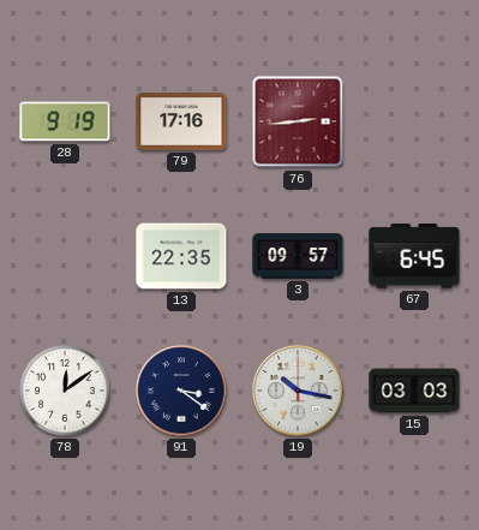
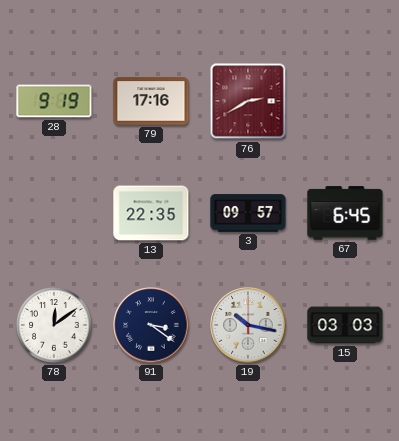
76: 2:44 -> 2:40
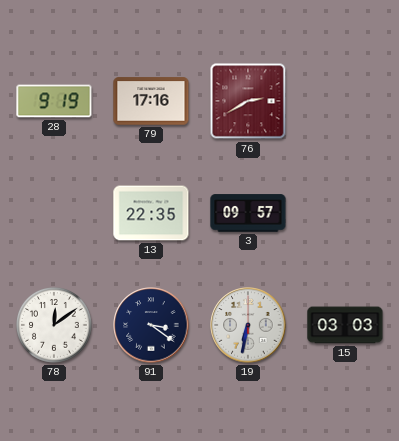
67: 6:45 -> none
19: 10:17 -> 6:32
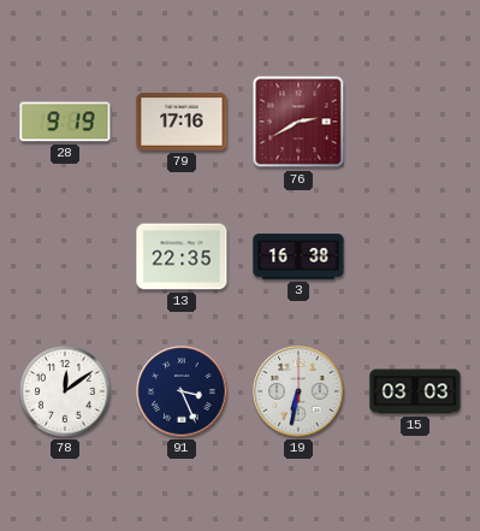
3: 09:57 -> 16:38
91: 3:21 -> 3:26
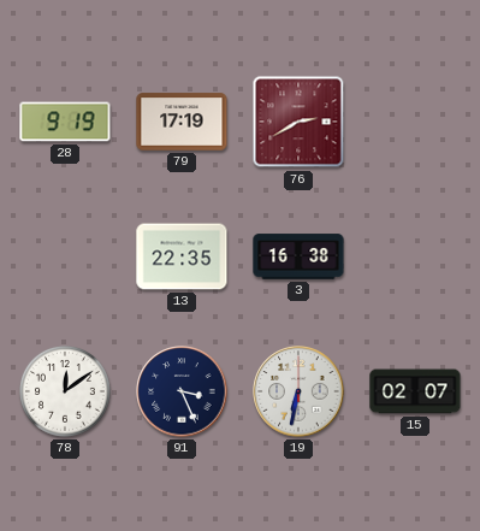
79: 17:16 -> 17:19
15: 03:03 -> 02:07
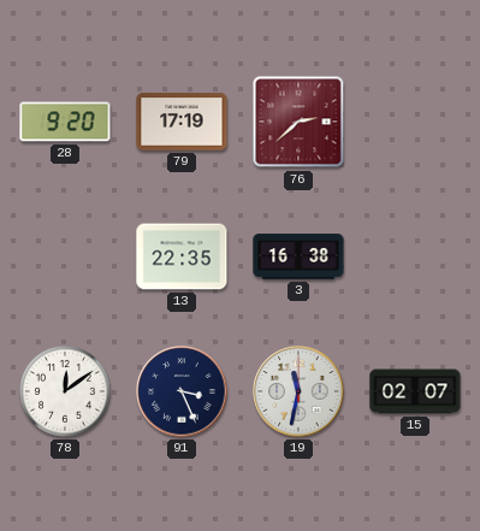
28: 9:19 -> 9:20
76: 2:40 -> 2:38
19: 6:32 -> 11:32
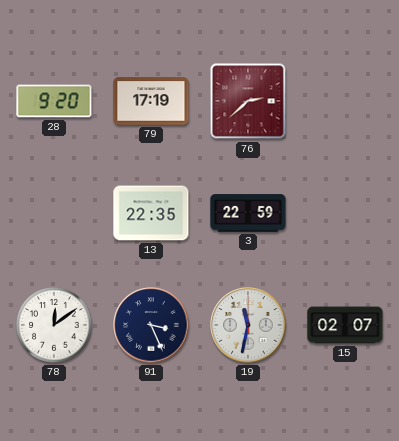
3: 16:38 -> 22:59
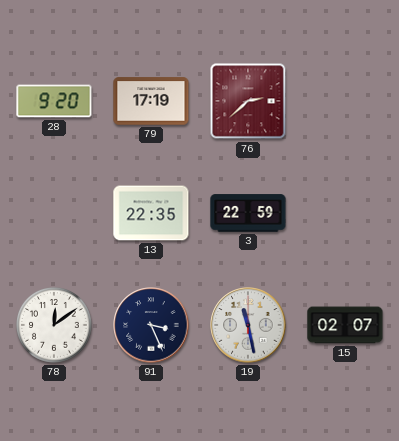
19: 11:32 -> 11:28
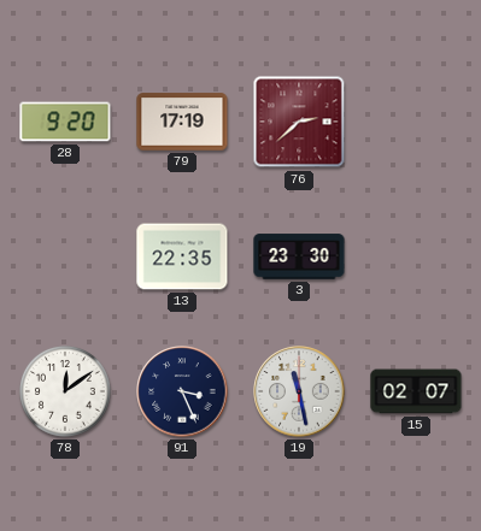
3: 22:59 -> 23:30
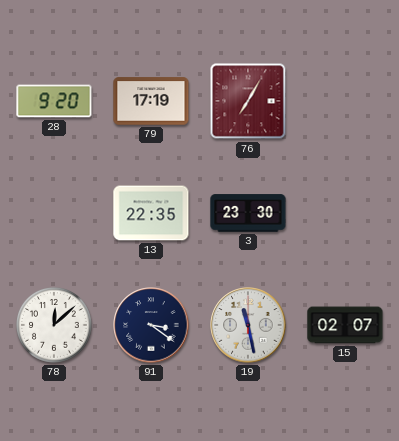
76: 2:38 -> 7:05
78: 12:09 -> 12:08
91: 3:26 -> 3:21
